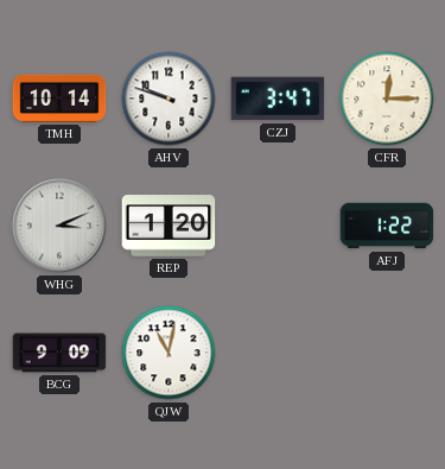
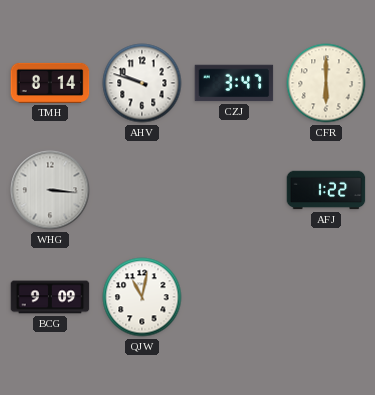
TMH: 10:14 -> 8:14
CFR: 12:15 -> 6:00
WHG: 3:11 -> 3:16
REP: 1:20 -> none
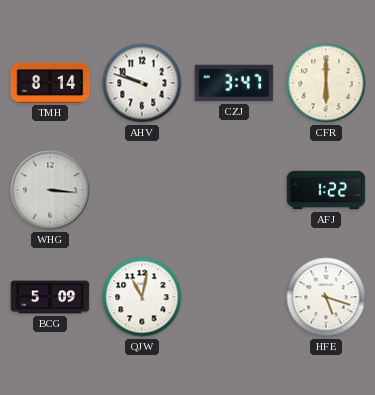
BCG: 9:09 -> 5:09
HFE: none -> 5:18
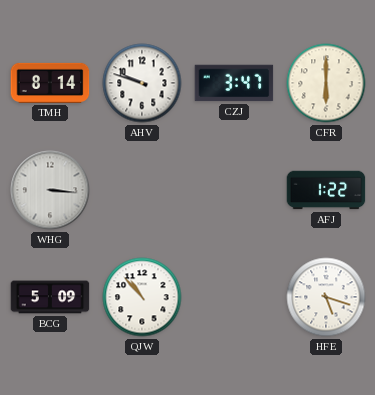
QJW: 11:02 -> 10:53
